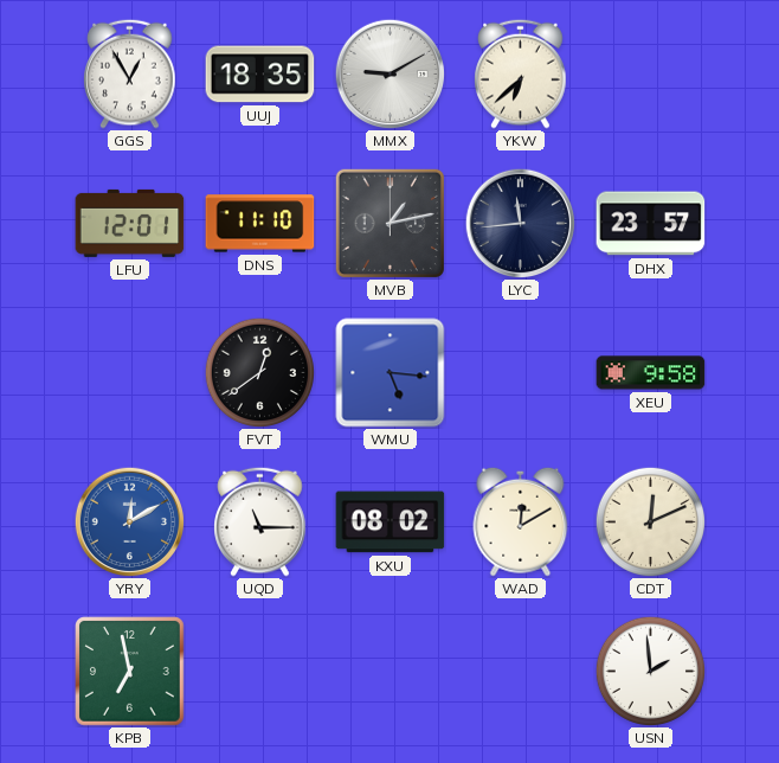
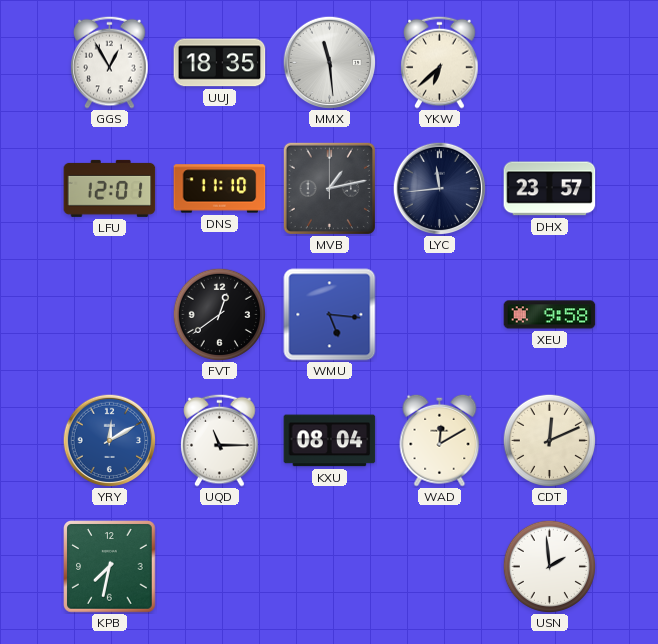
MMX: 9:10 -> 11:29
KXU: 08:02 -> 08:04
KPB: 6:58 -> 7:32
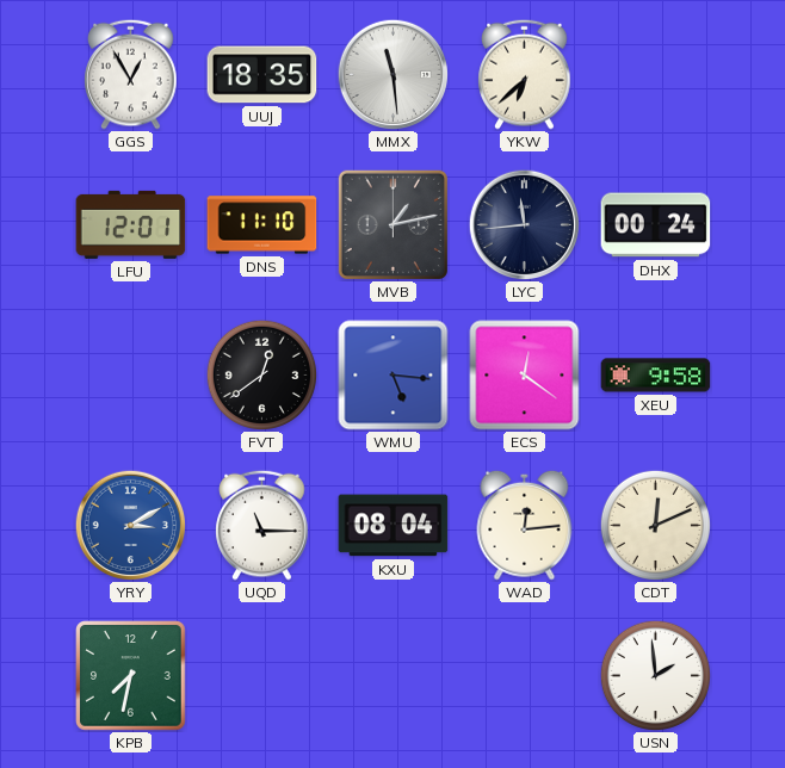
DHX: 23:57 -> 00:24
ECS: none -> 12:21
YRY: 12:10 -> 3:10
WAD: 12:10 -> 12:14
